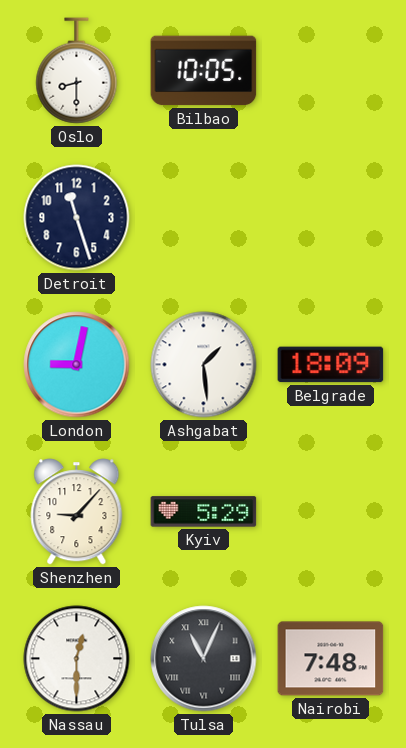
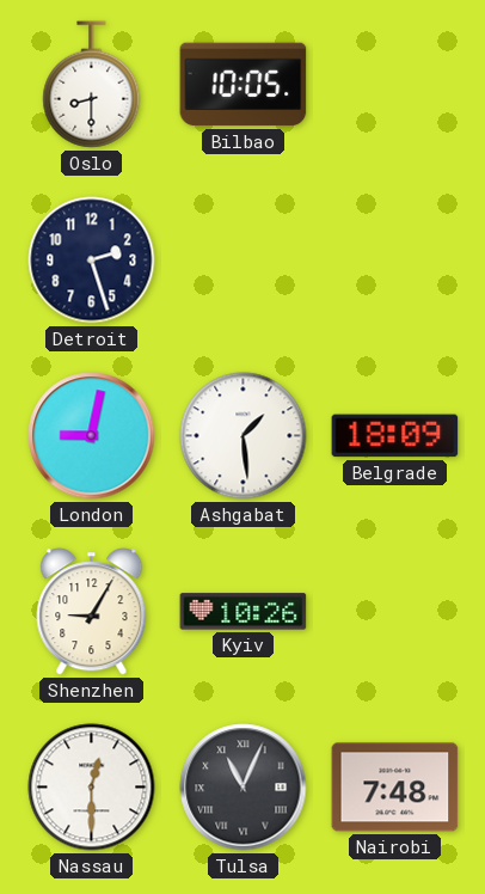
Detroit: 11:27 -> 2:27
Shenzhen: 9:07 -> 9:05
Kyiv: 5:29 -> 10:26
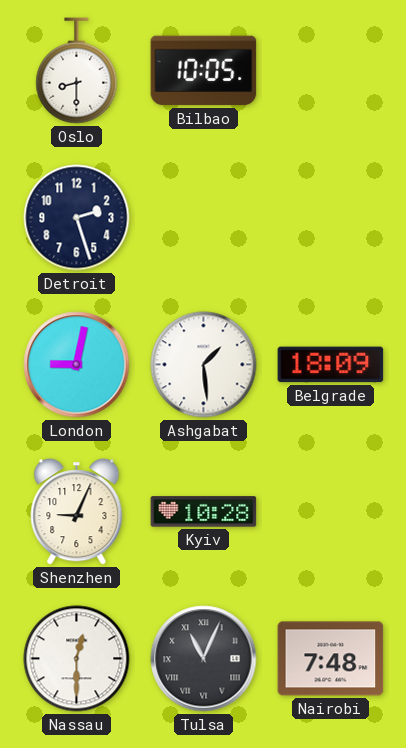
Shenzhen: 9:05 -> 9:04
Kyiv: 10:26 -> 10:28
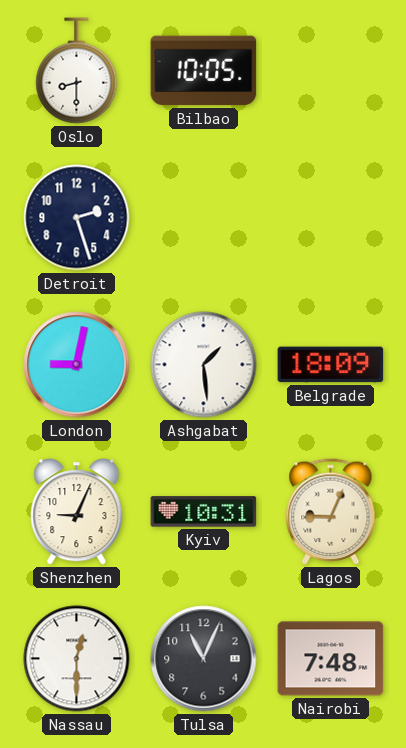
Kyiv: 10:28 -> 10:31
Lagos: none -> 9:04
Tulsa numerals: Roman -> Arabic
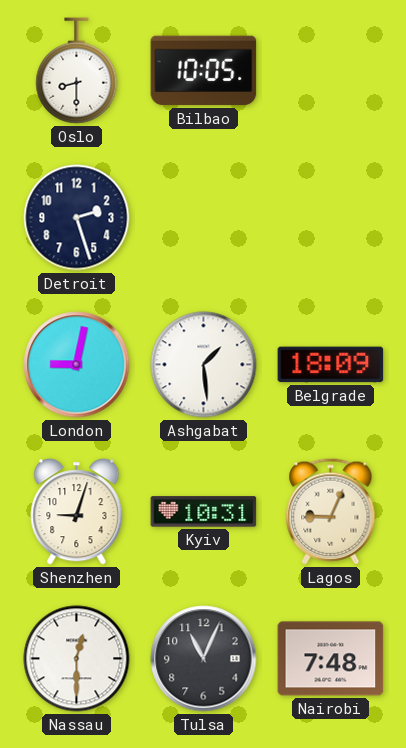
Shenzhen: 9:04 -> 9:03
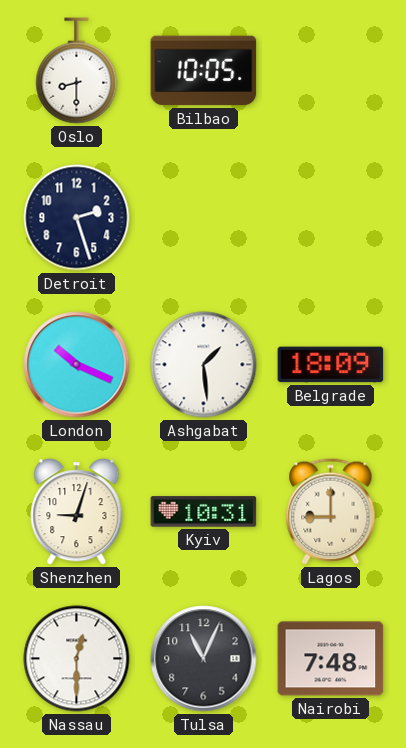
London: 9:02 -> 10:19
Lagos: 9:04 -> 9:00
